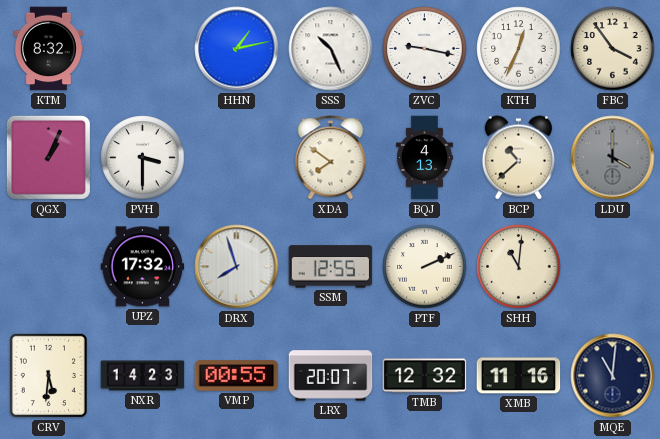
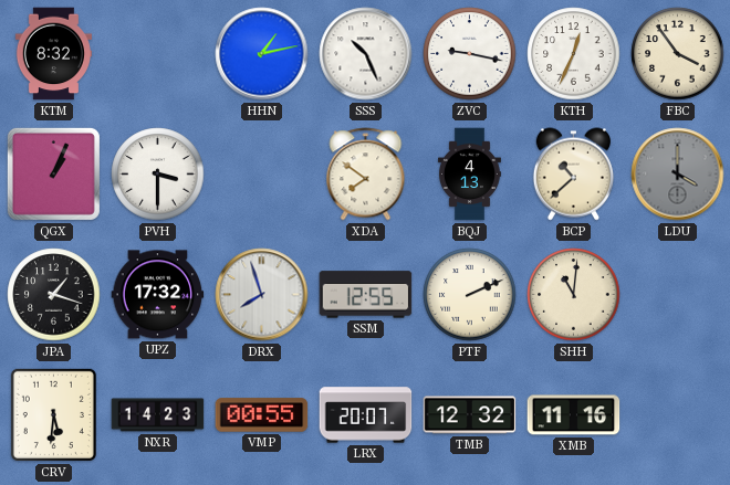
JPA: none -> 1:18
MQE: 11:01 -> none
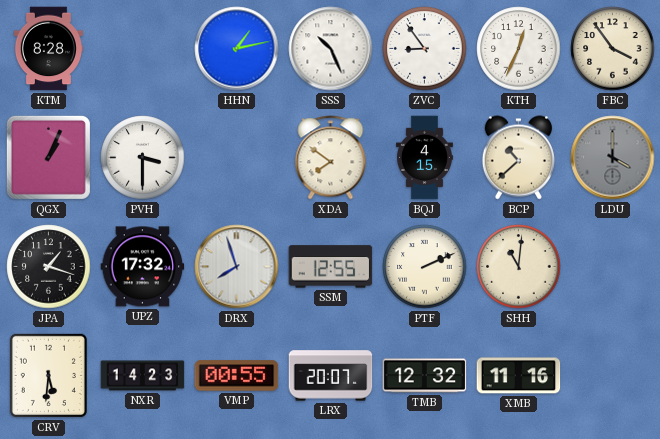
KTM: 8:32 -> 8:28
ZVC: 9:17 -> 8:54
BQJ: 4:13 -> 4:15
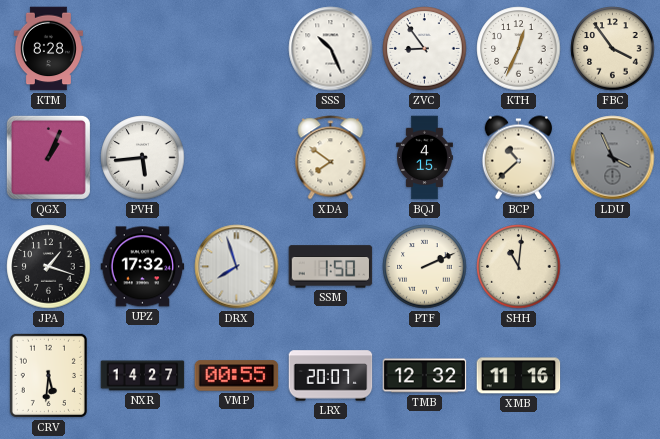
HHN: 1:13 -> none
PVH: 3:30 -> 5:44
LDU: 4:00 -> 3:56
SSM: 12:55 -> 1:50
NXR: 14:23 -> 14:27
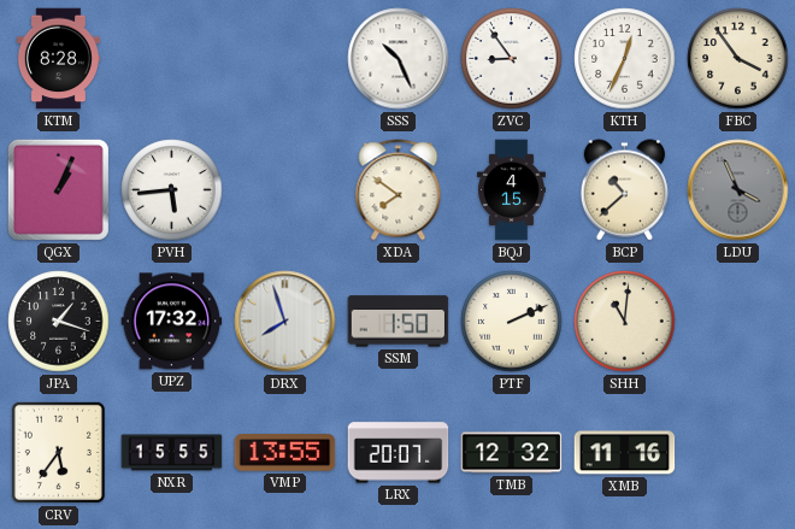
CRV: 5:31 -> 5:36
NXR: 14:27 -> 15:55
VMP: 00:55 -> 13:55
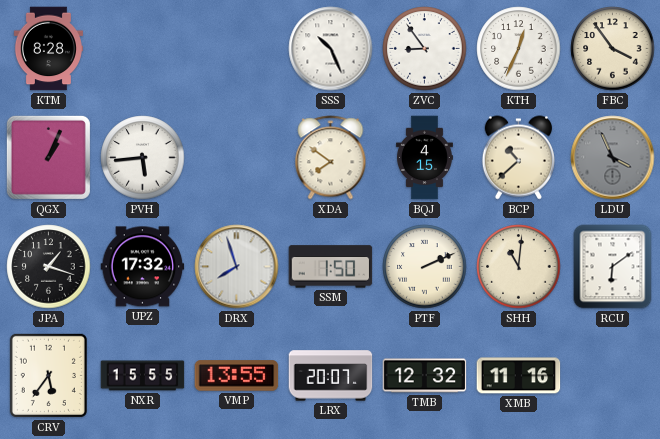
RCU: none -> 6:09
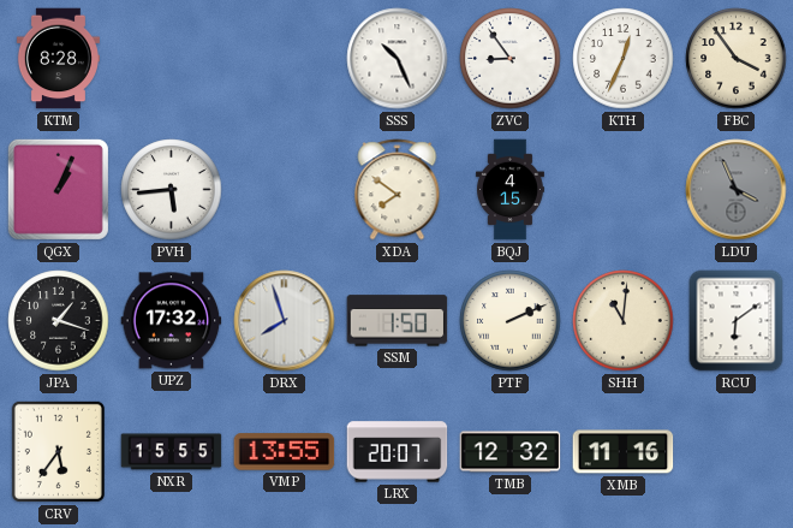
BCP: 10:38 -> none
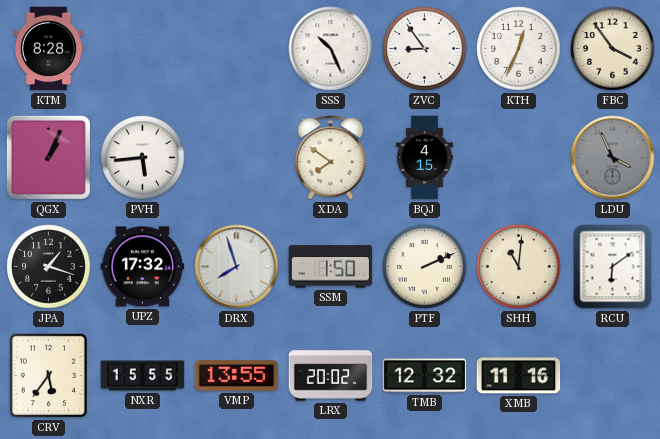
LRX: 20:07 -> 20:02
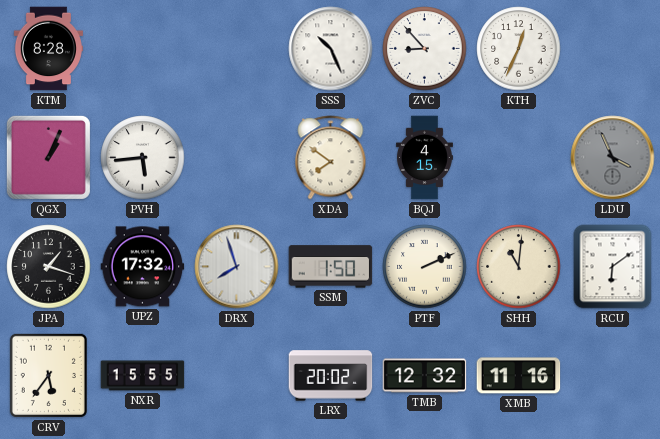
ZVC: 8:54 -> 8:53
FBC: 3:54 -> none
VMP: 13:55 -> none
